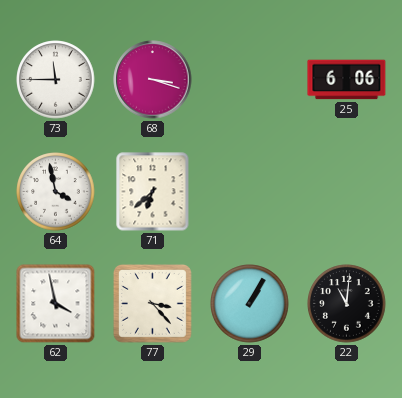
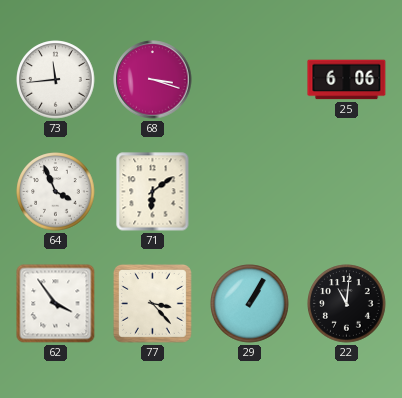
73: 11:45 -> 11:44
64: 3:58 -> 3:56
71: 6:38 -> 6:09
62: 3:58 -> 3:54
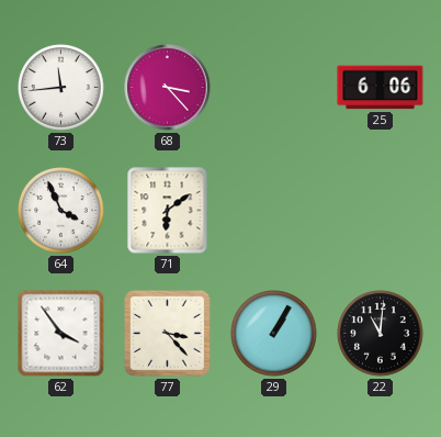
68: 3:18 -> 3:23
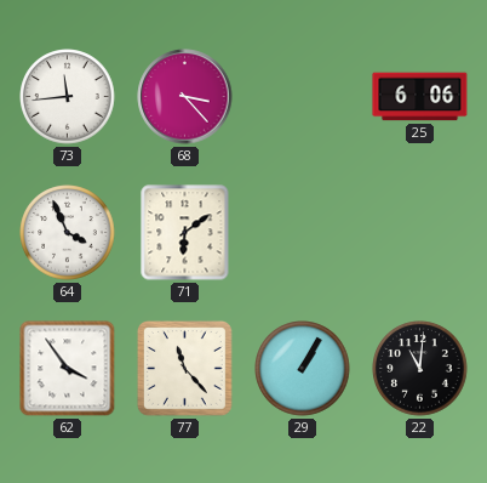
77: 3:23 -> 11:23
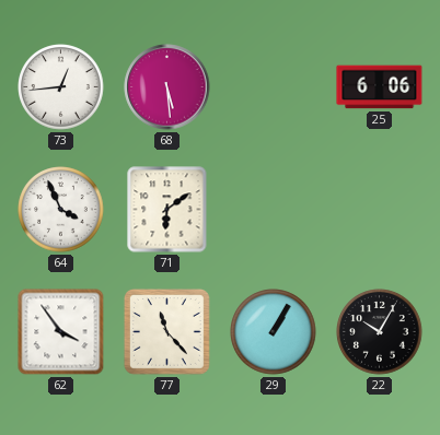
73: 11:44 -> 12:44
68: 3:23 -> 5:29
22: 11:01 -> 10:05
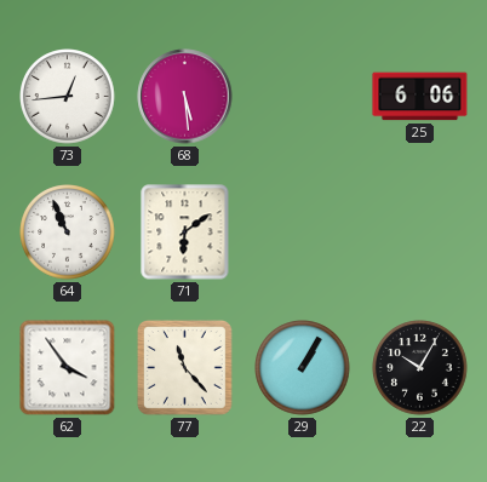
64: 3:56 -> 10:56
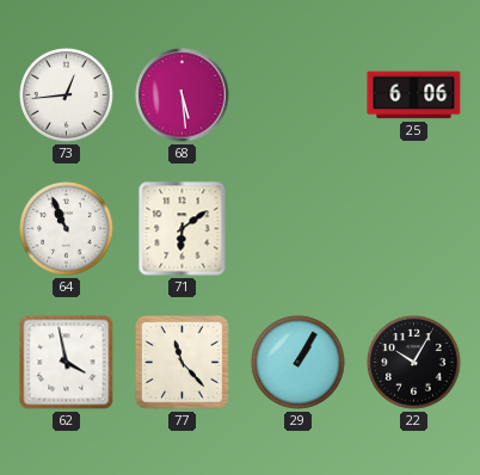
62: 3:54 -> 3:58
